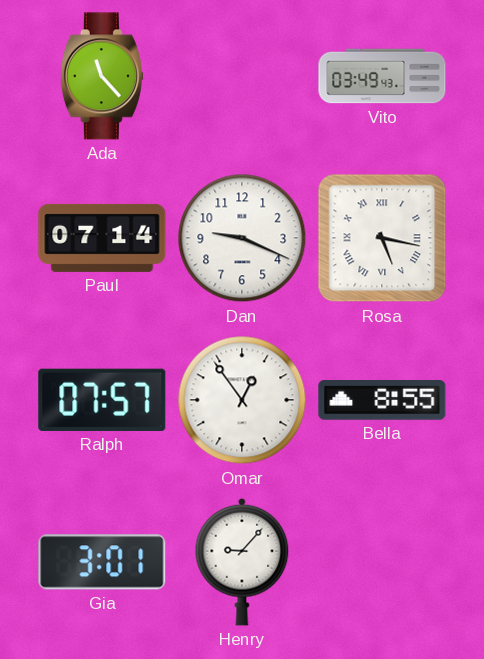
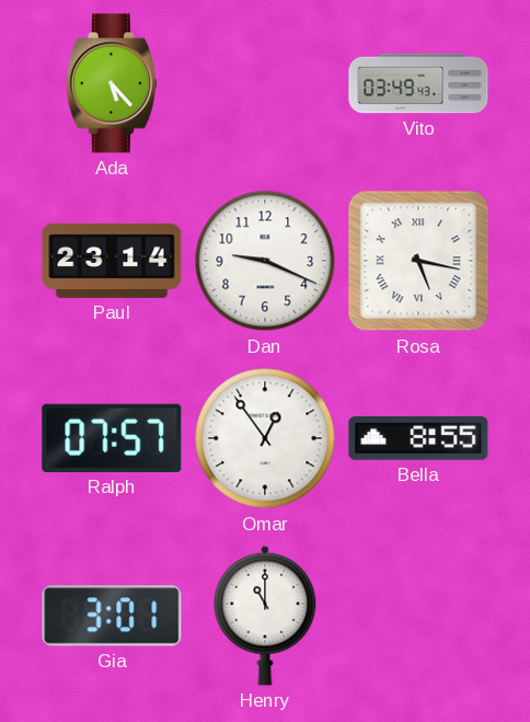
Ada: 11:23 -> 5:23
Paul: 07:14 -> 23:14
Henry: 9:07 -> 11:00
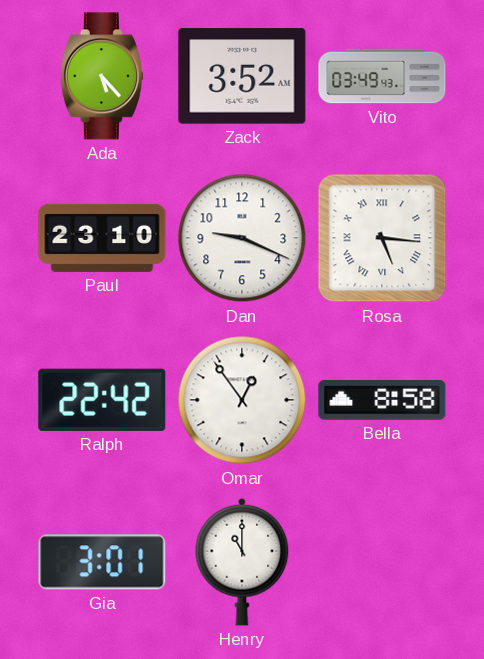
Zack: none -> 3:52
Paul: 23:14 -> 23:10
Rosa: 5:17 -> 5:16
Ralph: 07:57 -> 22:42
Bella: 8:55 -> 8:58
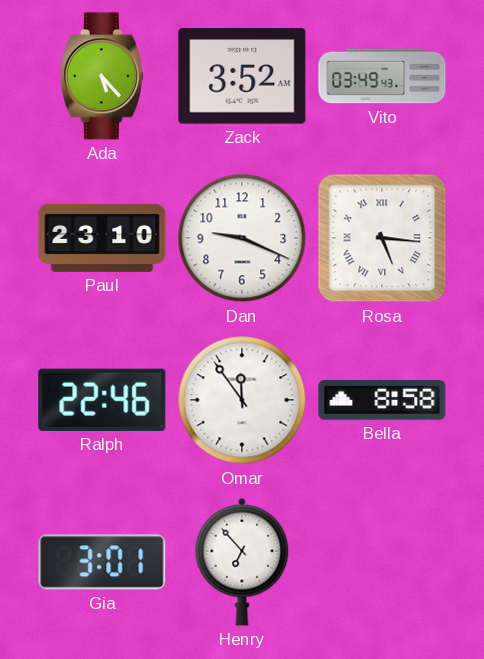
Ralph: 22:42 -> 22:46
Omar: 12:54 -> 11:54
Henry: 11:00 -> 6:53
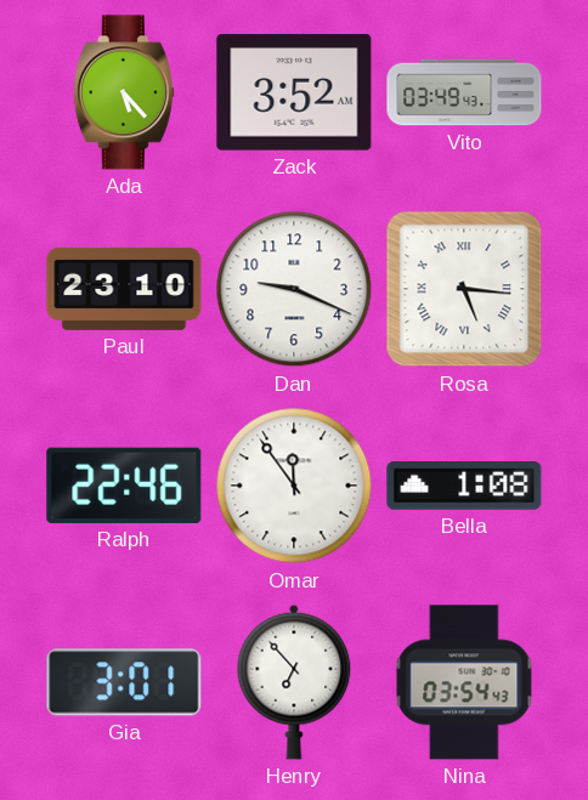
Bella: 8:58 -> 1:08
Nina: none -> 03:54
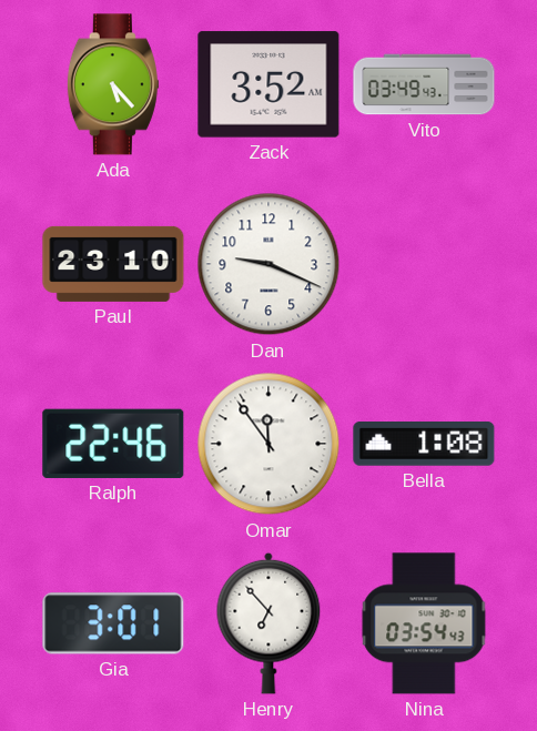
Rosa: 5:16 -> none
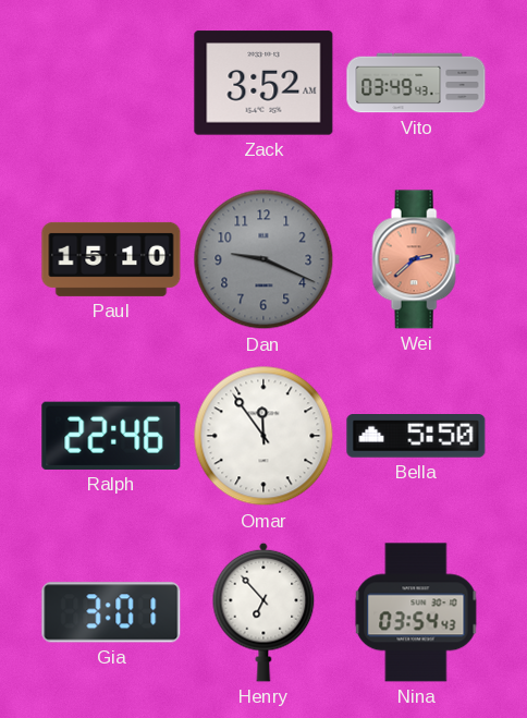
Ada: 5:23 -> none
Paul: 23:10 -> 15:10
Dan dial: white -> grey
Wei: none -> 2:38
Bella: 1:08 -> 5:50
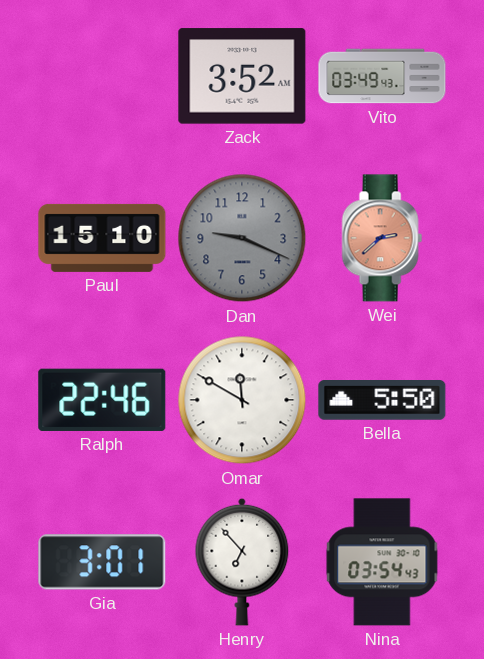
Omar: 11:54 -> 11:50
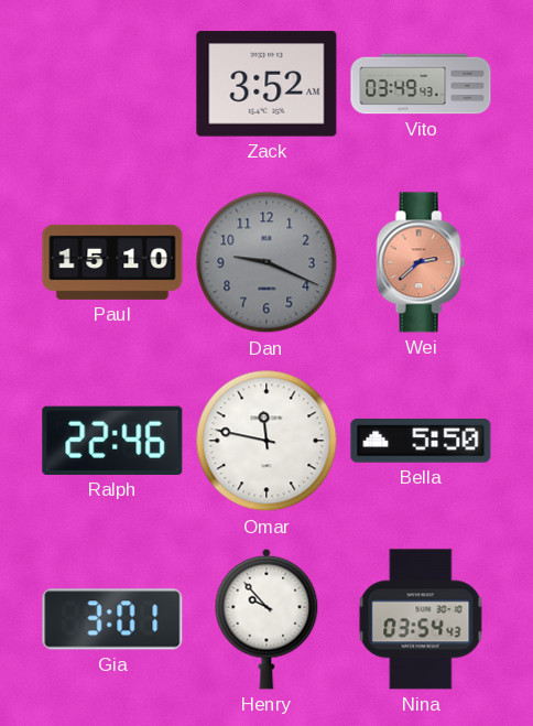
Omar: 11:50 -> 11:47
Henry: 6:53 -> 9:53
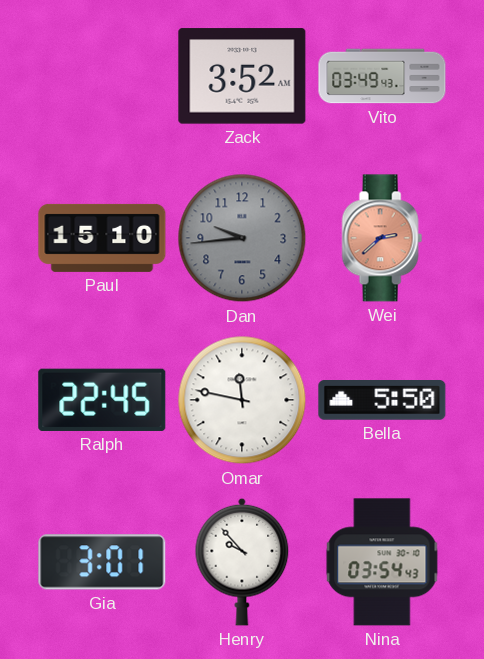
Dan: 9:19 -> 9:44
Ralph: 22:46 -> 22:45
